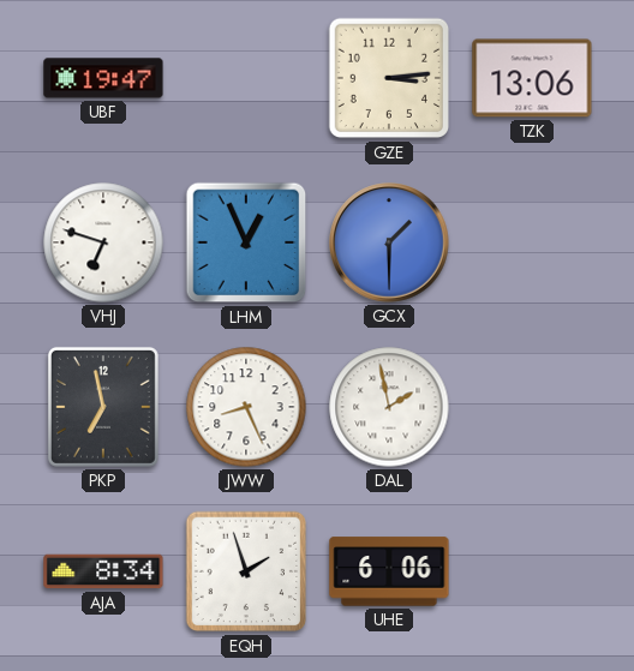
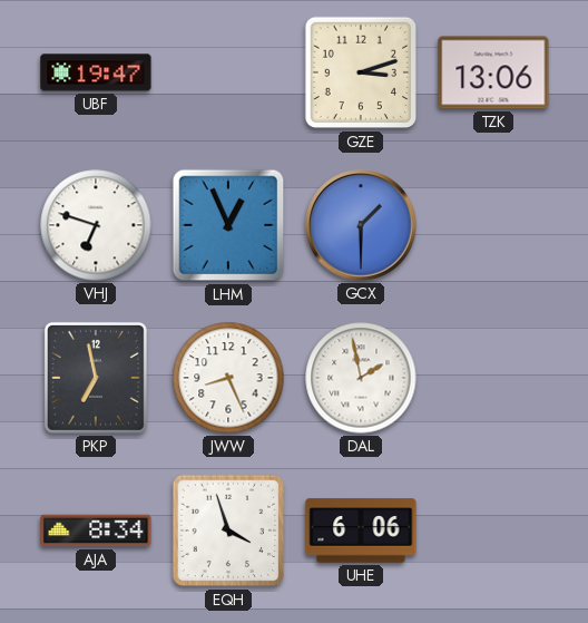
GZE: 3:14 -> 3:12
EQH: 1:57 -> 3:57
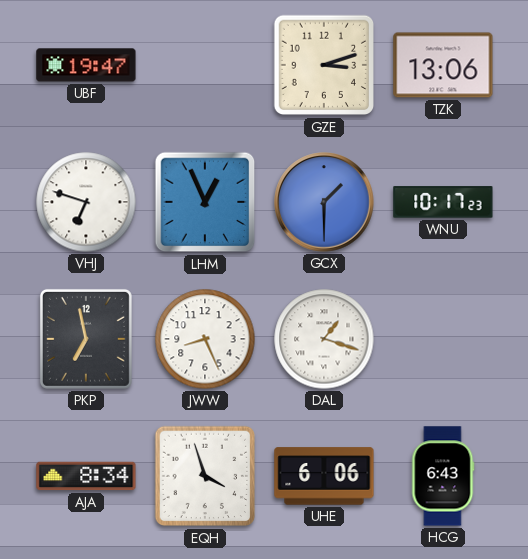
WNU: none -> 10:17
DAL: 1:58 -> 1:18
HCG: none -> 6:43
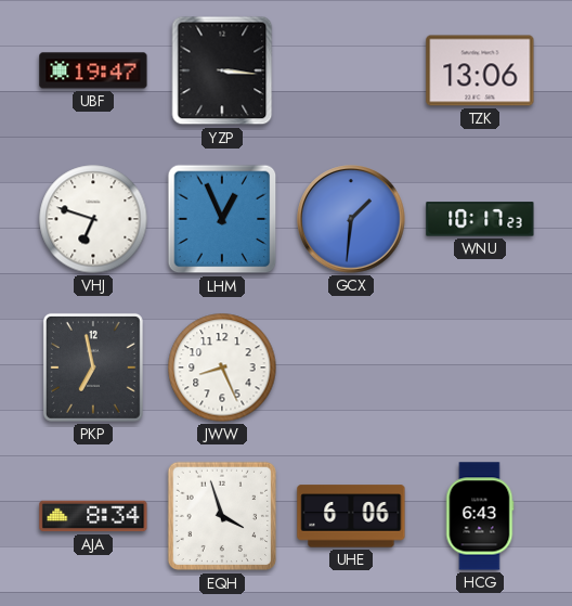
YZP: none -> 3:16
GZE: 3:12 -> none
GCX: 1:30 -> 1:31
DAL: 1:18 -> none
